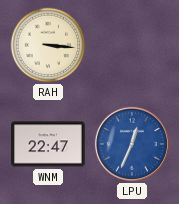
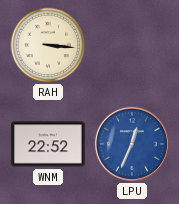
WNM: 22:47 -> 22:52
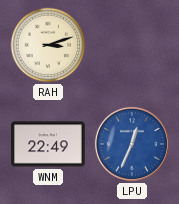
RAH: 3:16 -> 3:12
WNM: 22:52 -> 22:49
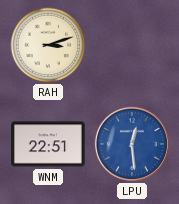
WNM: 22:49 -> 22:51
LPU: 12:34 -> 12:29
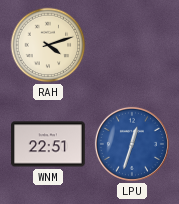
RAH: 3:12 -> 4:12
LPU: 12:29 -> 12:33
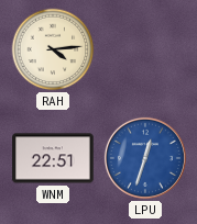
RAH: 4:12 -> 4:14
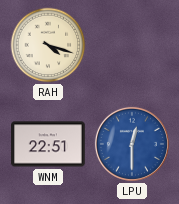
RAH: 4:14 -> 4:18
LPU: 12:33 -> 12:30
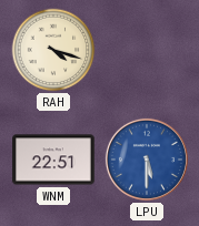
LPU: 12:30 -> 5:30
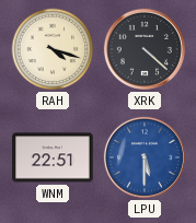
XRK: none -> 4:22
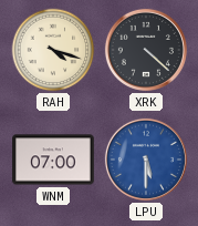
WNM: 22:51 -> 07:00
